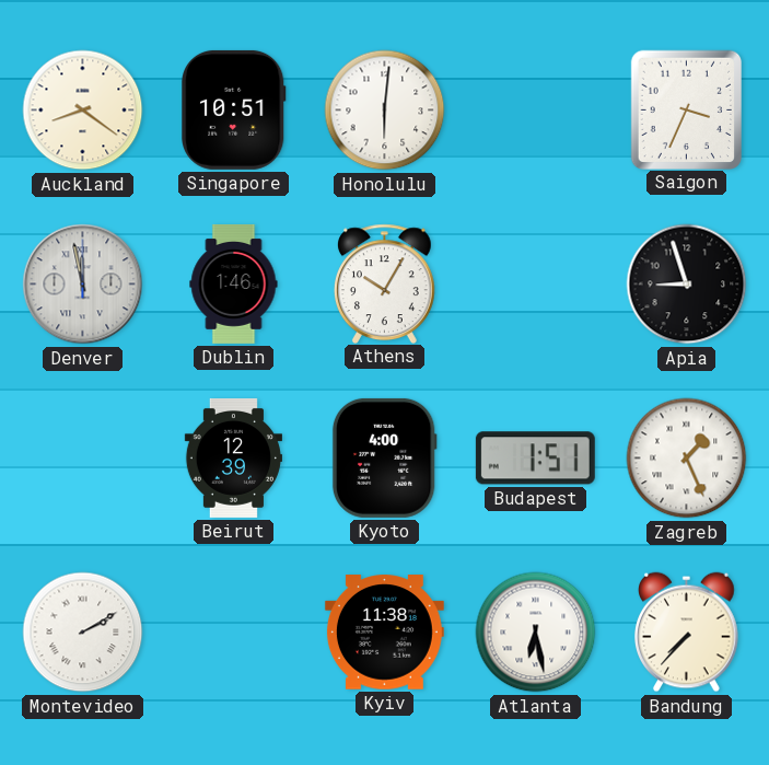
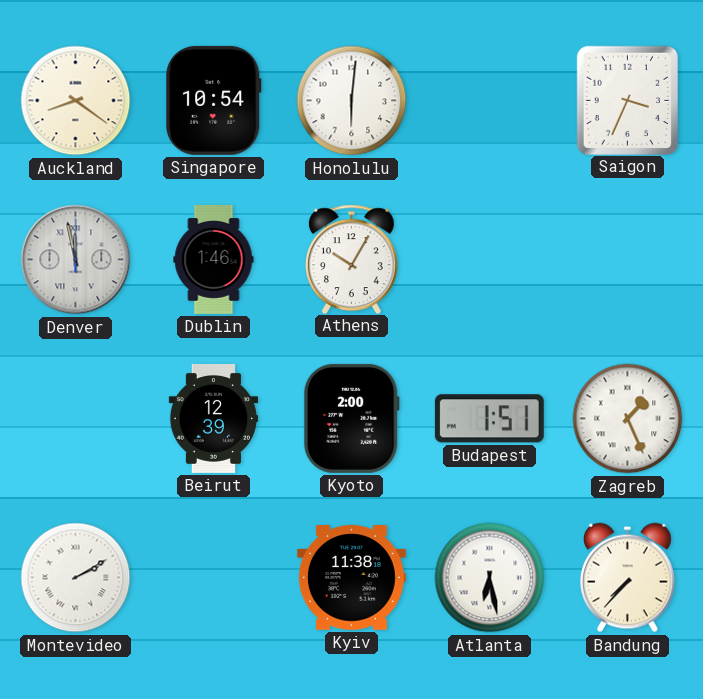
Singapore: 10:51 -> 10:54
Apia: 8:57 -> none
Kyoto: 4:00 -> 2:00
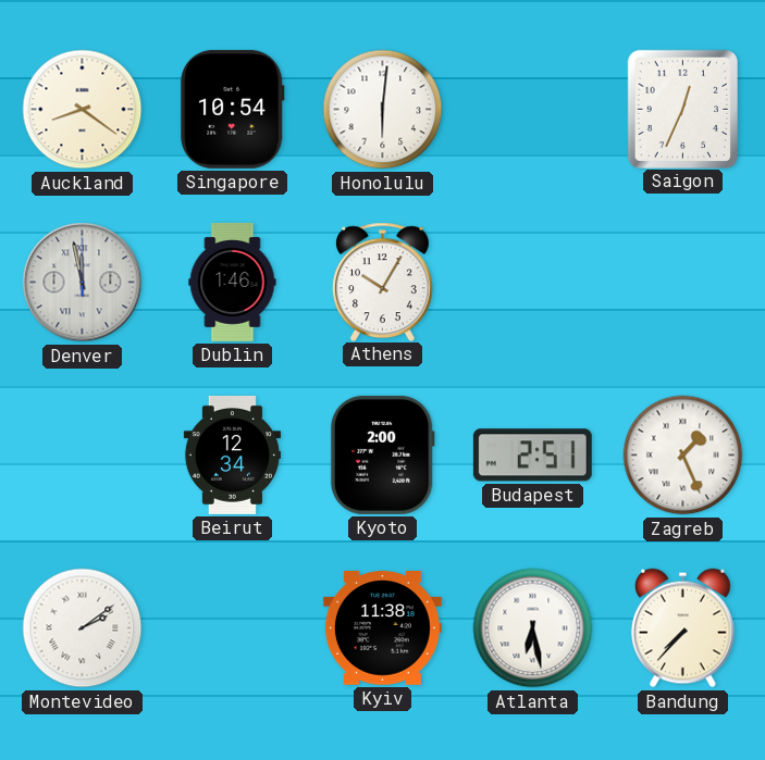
Saigon: 3:34 -> 12:34
Beirut: 12:39 -> 12:34
Budapest: 1:51 -> 2:51
Montevideo: 2:10 -> 2:09
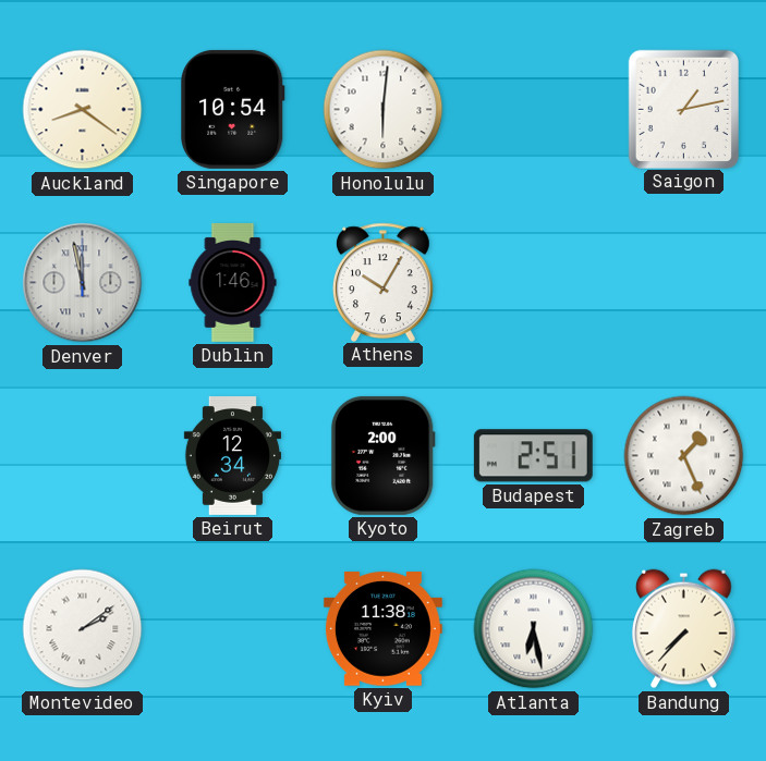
Saigon: 12:34 -> 1:13
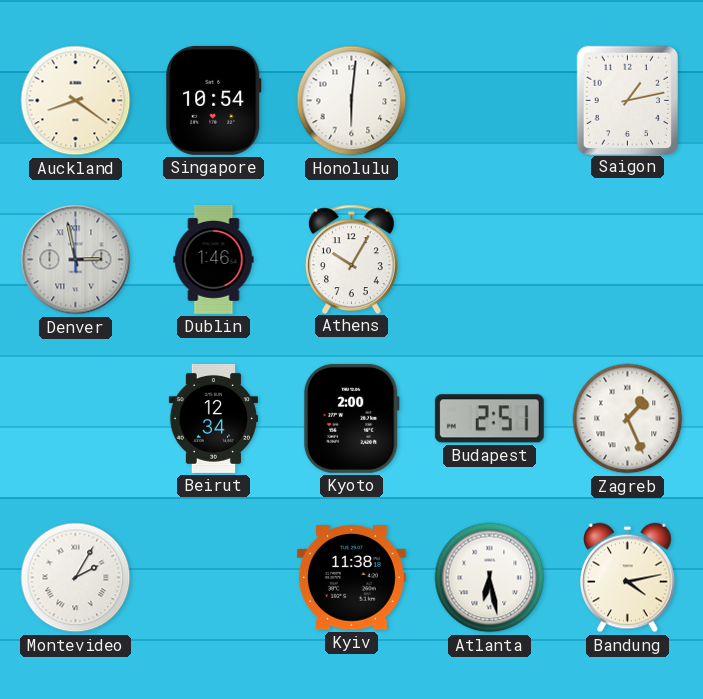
Denver: 11:58 -> 2:58
Montevideo: 2:09 -> 2:05
Bandung: 7:37 -> 4:13
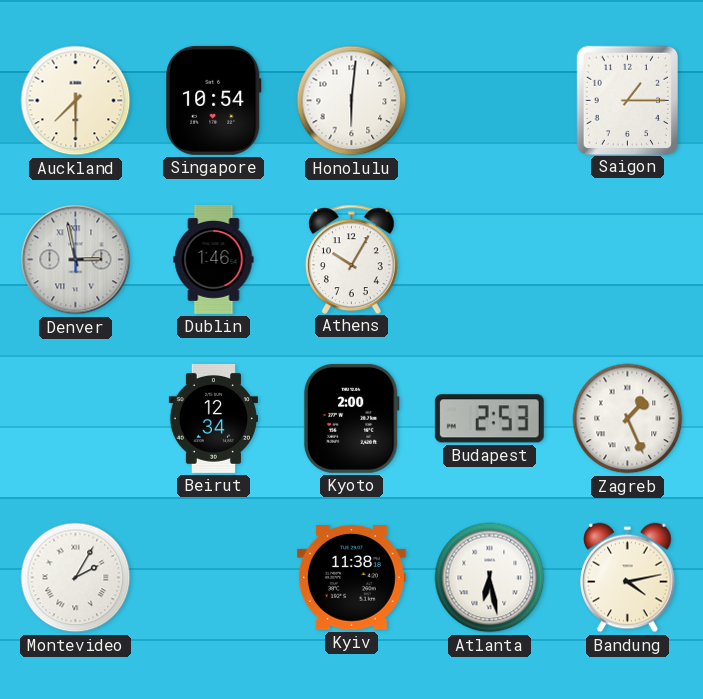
Auckland: 8:21 -> 7:30
Saigon: 1:13 -> 1:15
Budapest: 2:51 -> 2:53
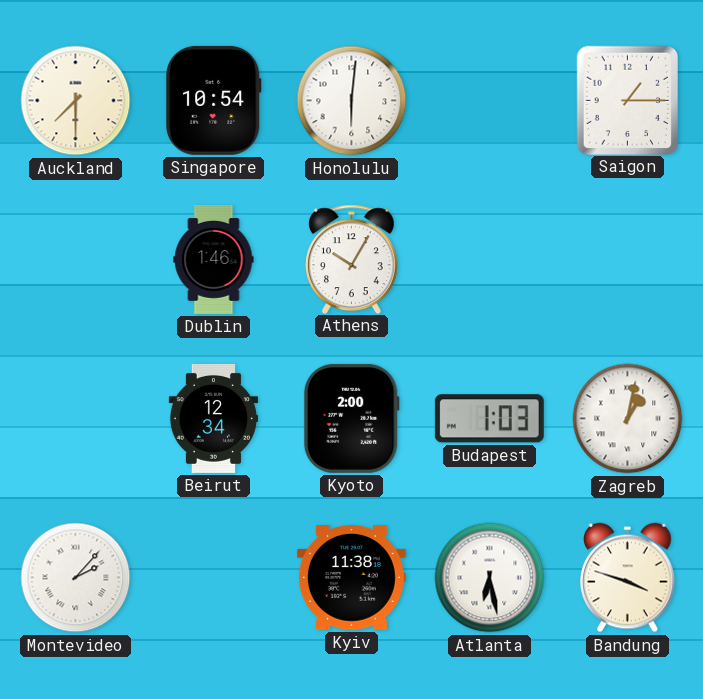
Denver: 2:58 -> none
Budapest: 2:53 -> 1:03
Zagreb: 1:26 -> 1:02
Montevideo: 2:05 -> 2:07
Bandung: 4:13 -> 3:48
